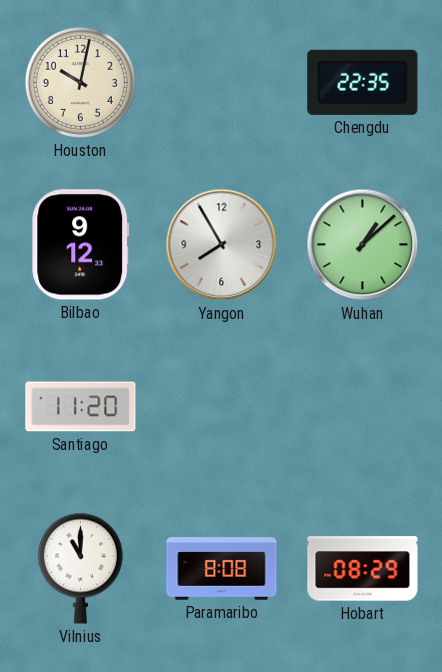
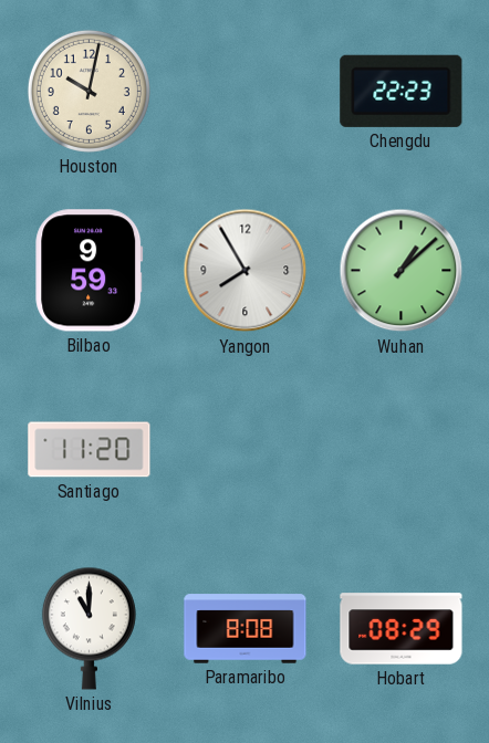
Chengdu: 22:35 -> 22:23
Bilbao: 9:12 -> 9:59
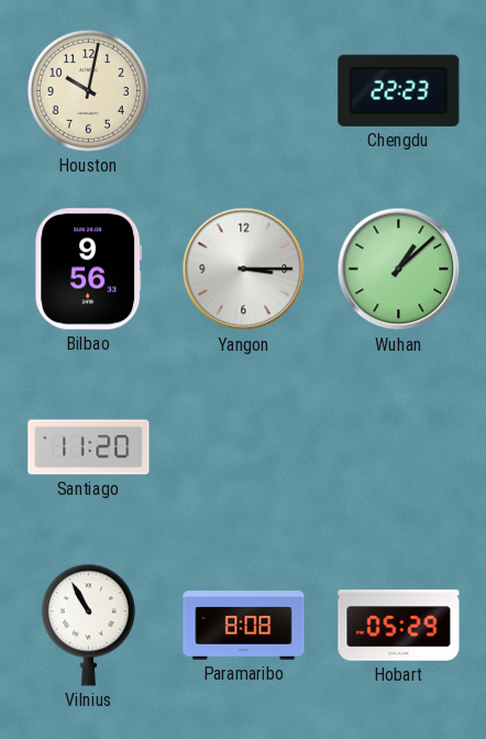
Bilbao: 9:59 -> 9:56
Yangon: 7:55 -> 3:15
Vilnius: 11:00 -> 10:55
Hobart: 08:29 -> 05:29
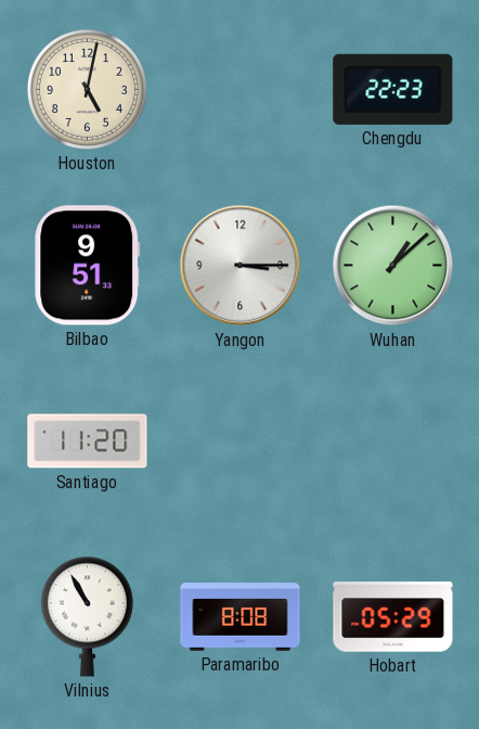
Houston: 10:02 -> 5:02
Bilbao: 9:56 -> 9:51
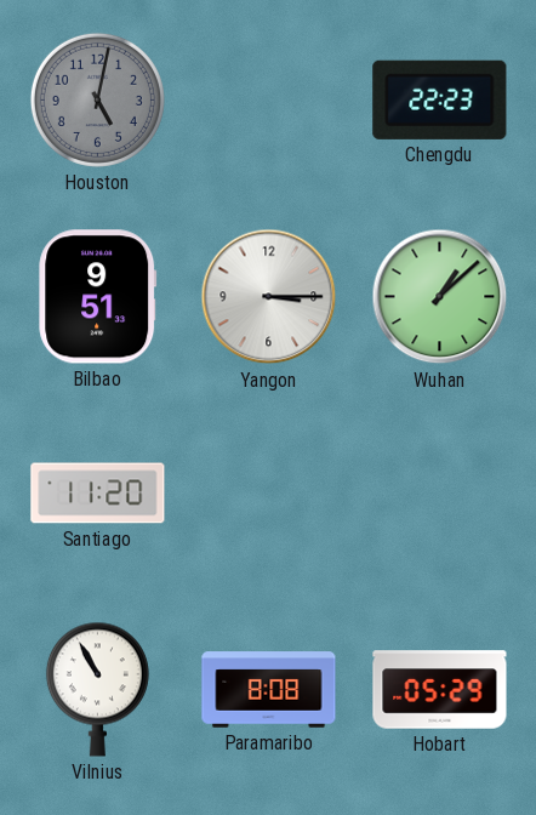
Houston dial: cream -> grey
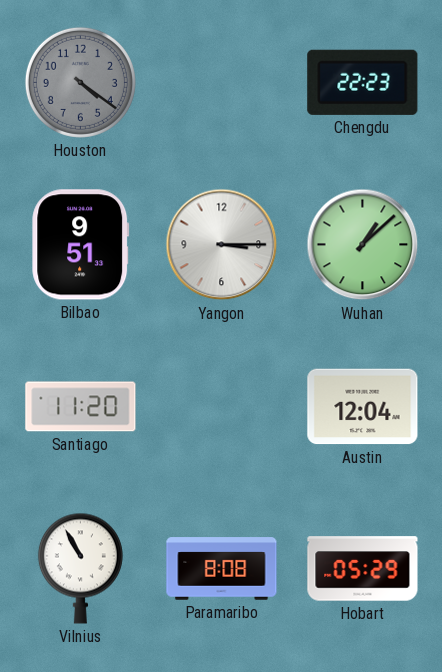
Houston: 5:02 -> 4:21
Austin: none -> 12:04
